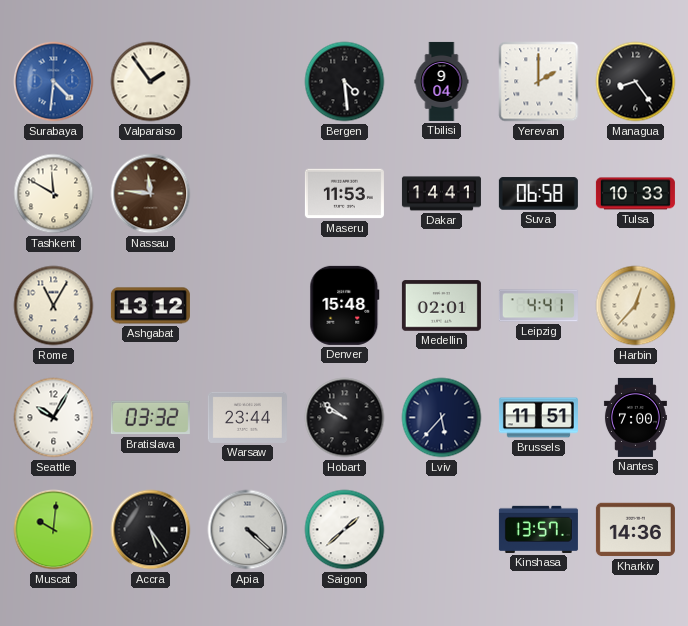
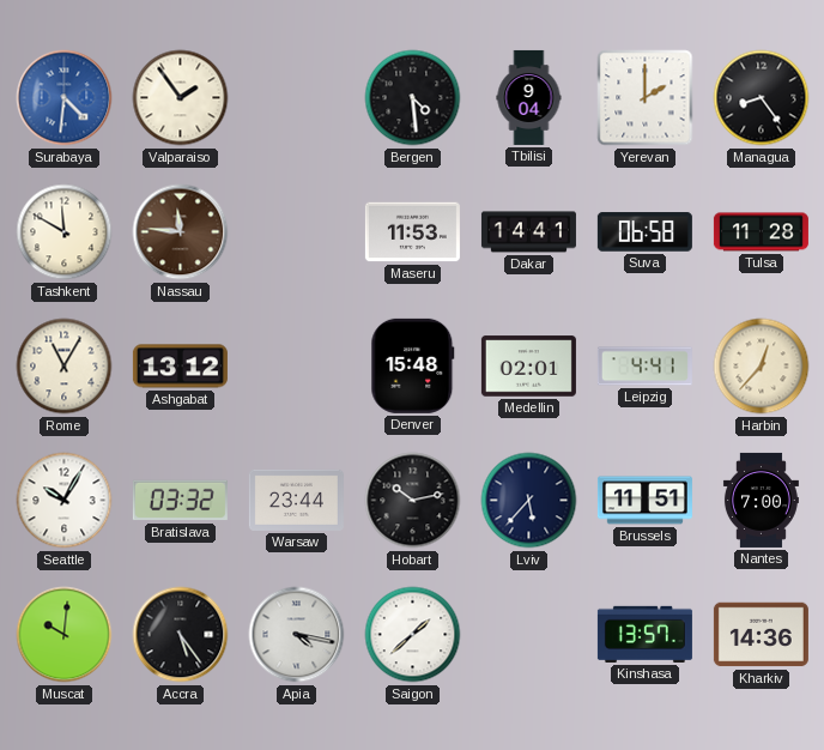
Tulsa: 10:33 -> 11:28
Hobart: 9:51 -> 10:13
Apia: 4:22 -> 4:17
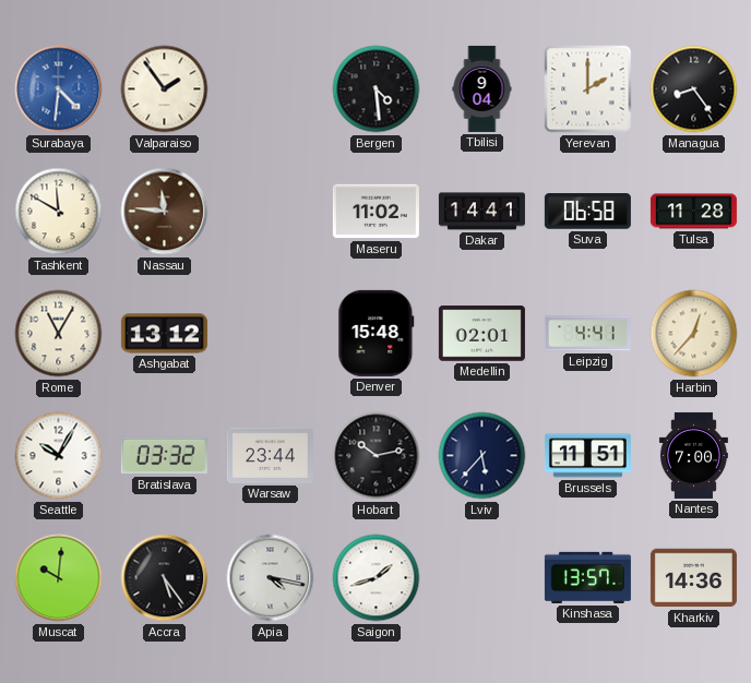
Maseru: 11:53 -> 11:02
Saigon: 1:38 -> 1:42
